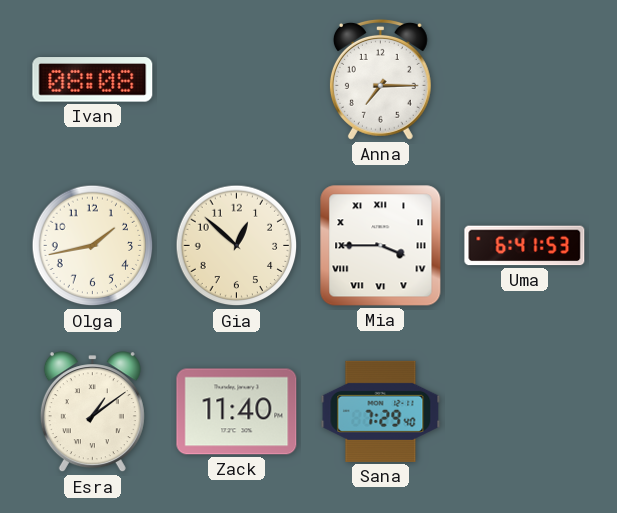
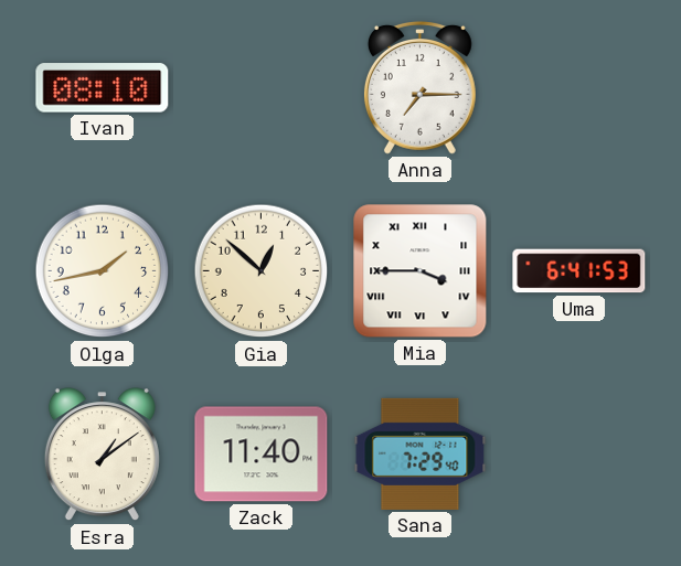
Ivan: 08:08 -> 08:10
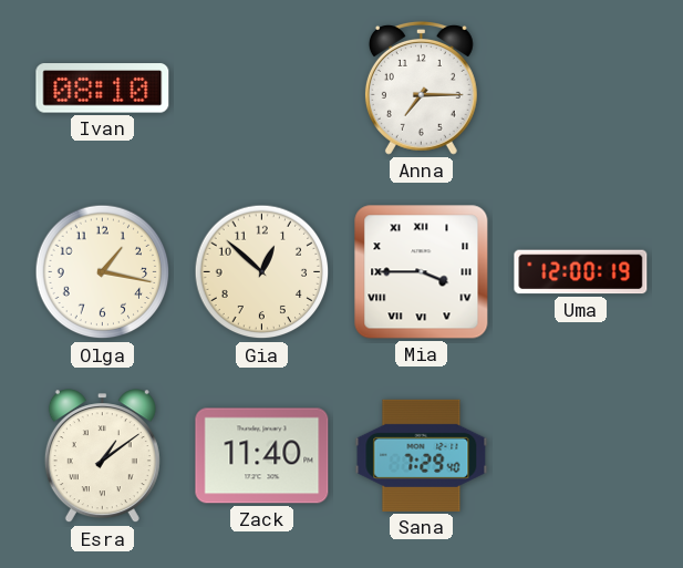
Olga: 1:43 -> 1:17
Uma: 6:41 -> 12:00
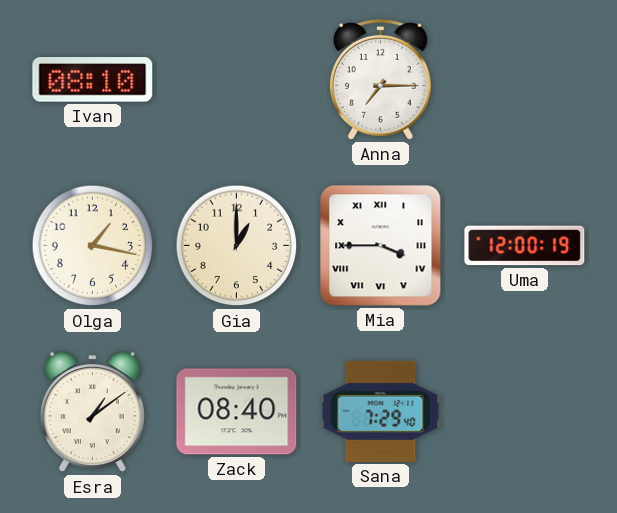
Gia: 12:52 -> 1:00
Zack: 11:40 -> 08:40
